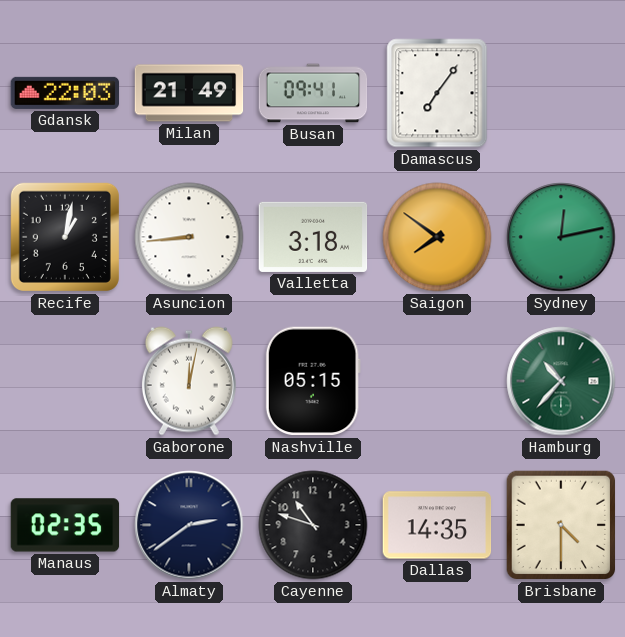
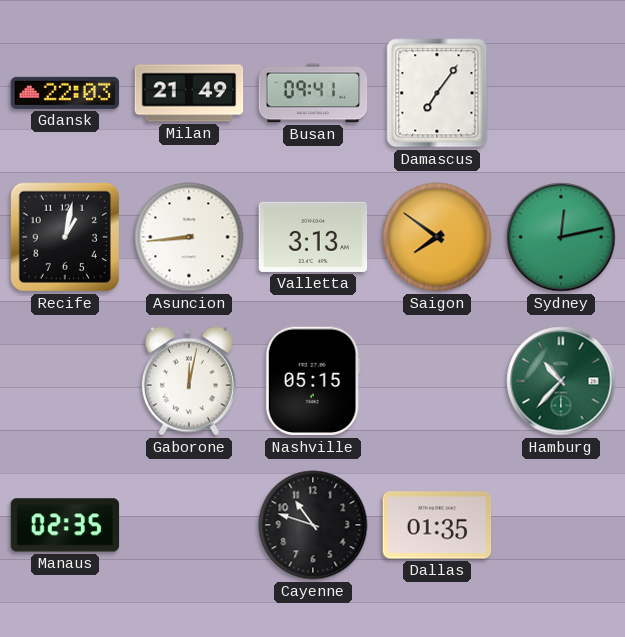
Valletta: 3:18 -> 3:13
Almaty: 2:39 -> none
Dallas: 14:35 -> 01:35
Brisbane: 4:30 -> none
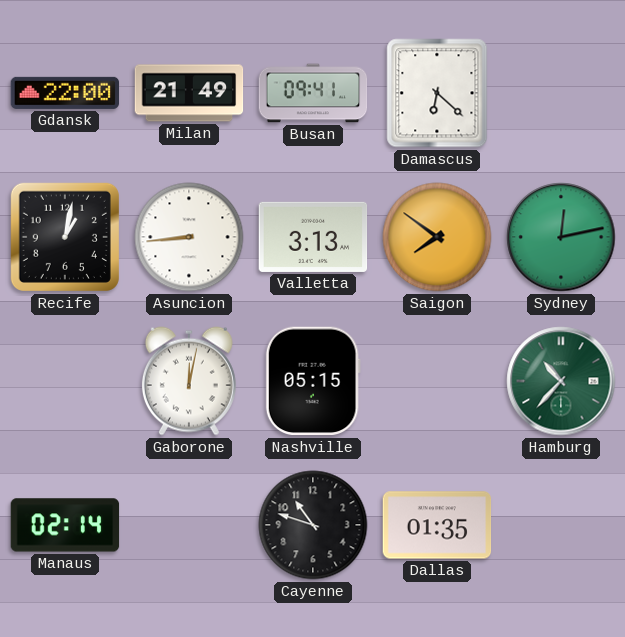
Gdansk: 22:03 -> 22:00
Damascus: 7:06 -> 6:22
Manaus: 02:35 -> 02:14
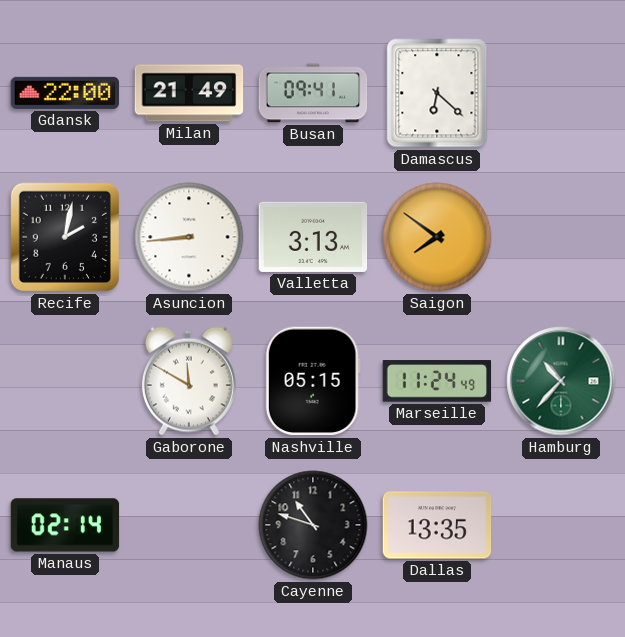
Recife: 1:02 -> 2:02
Sydney: 12:13 -> none
Gaborone: 12:02 -> 11:50
Marseille: none -> 11:24
Dallas: 01:35 -> 13:35
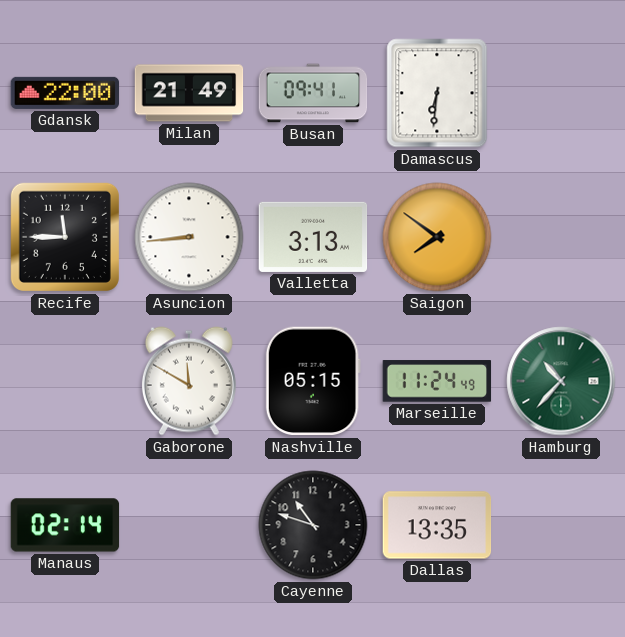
Damascus: 6:22 -> 6:31
Recife: 2:02 -> 11:45
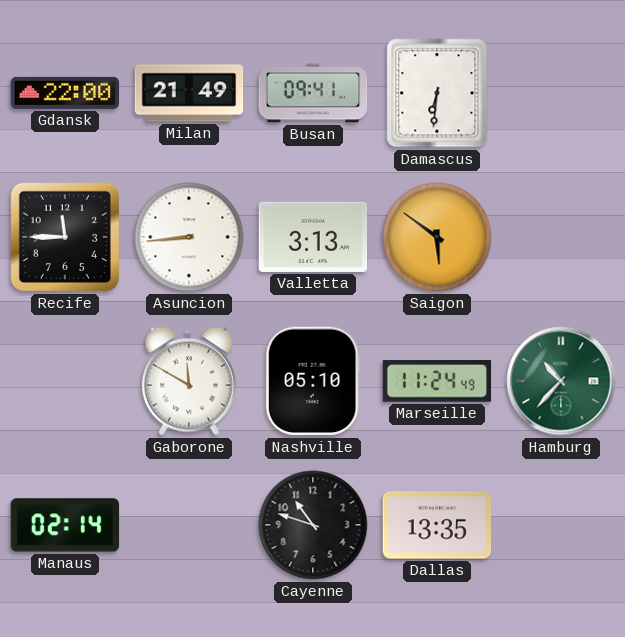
Saigon: 7:51 -> 5:51
Nashville: 05:15 -> 05:10
